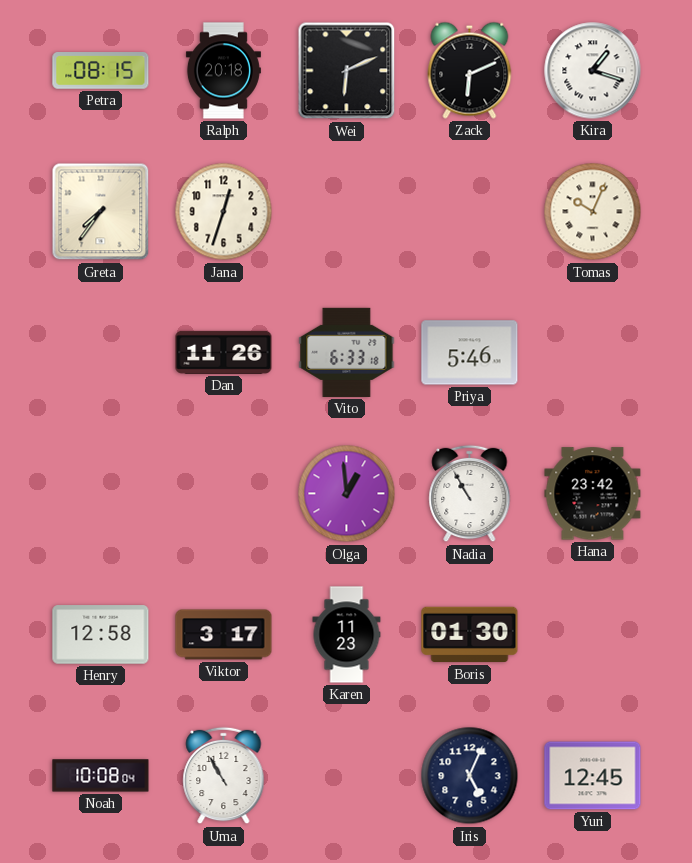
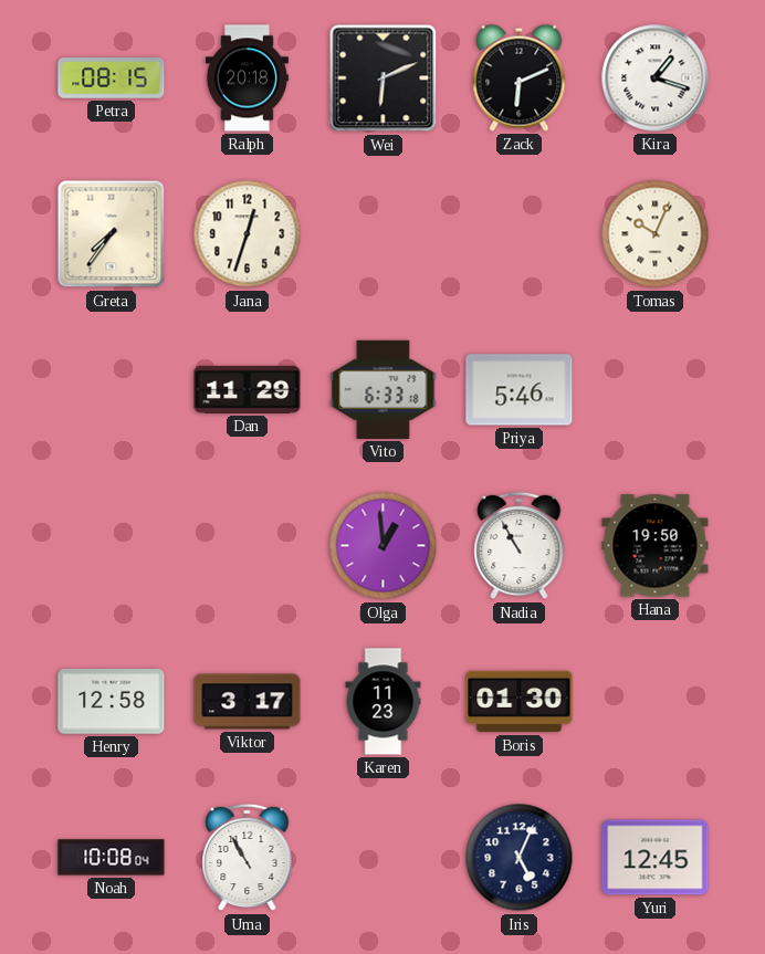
Dan: 11:26 -> 11:29
Hana: 23:42 -> 19:50
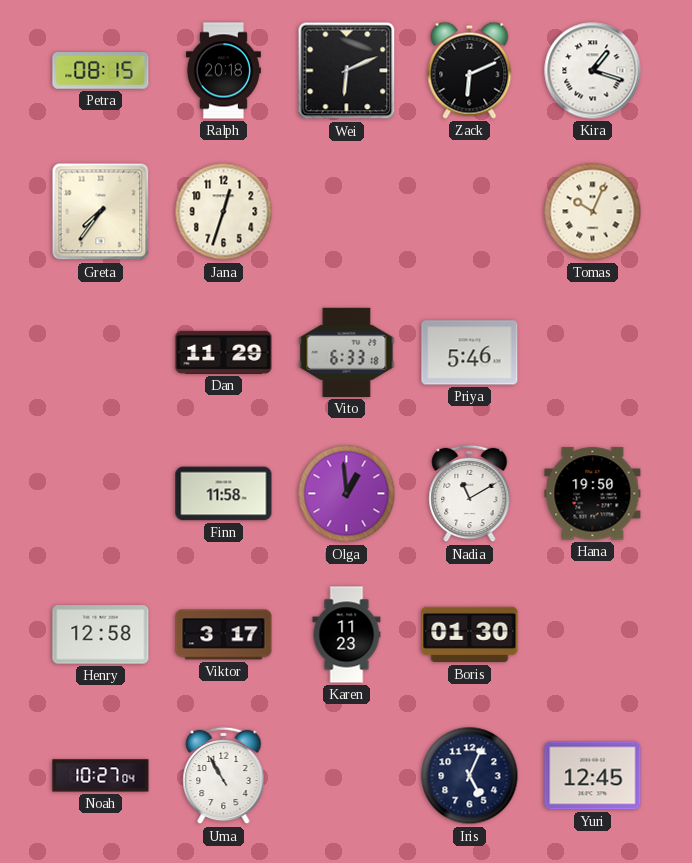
Finn: none -> 11:58
Nadia: 10:55 -> 11:10
Noah: 10:08 -> 10:27
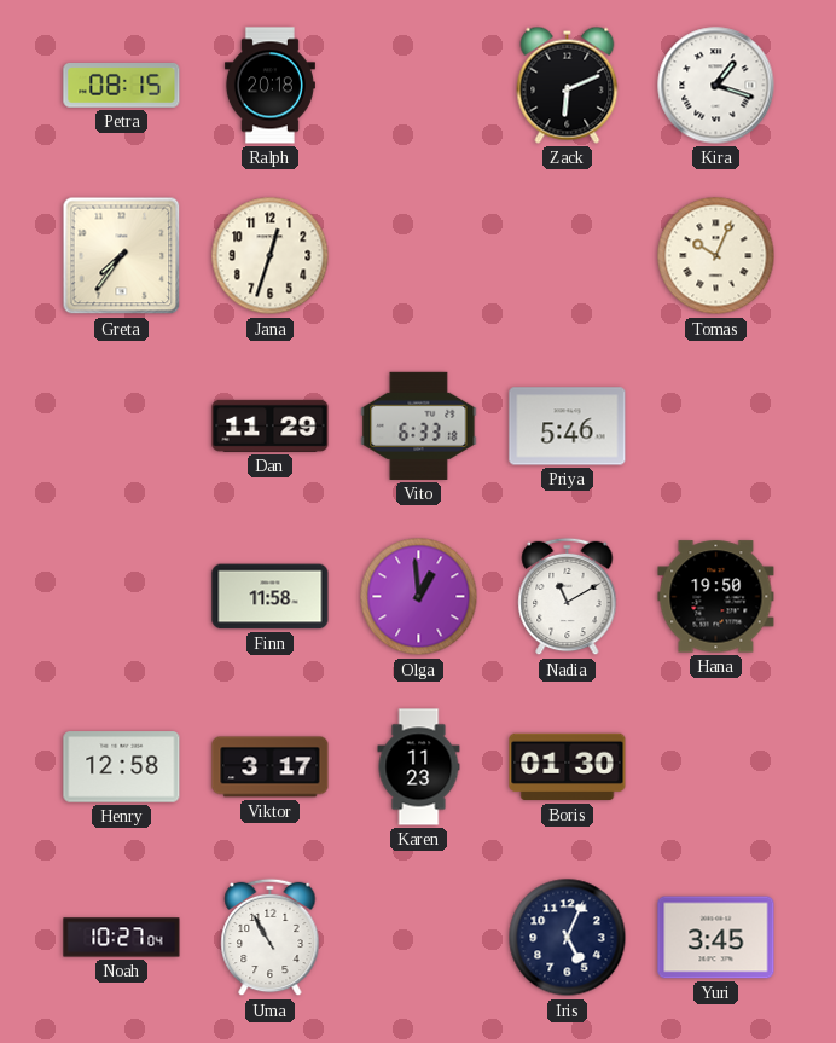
Wei: 6:11 -> none
Yuri: 12:45 -> 3:45
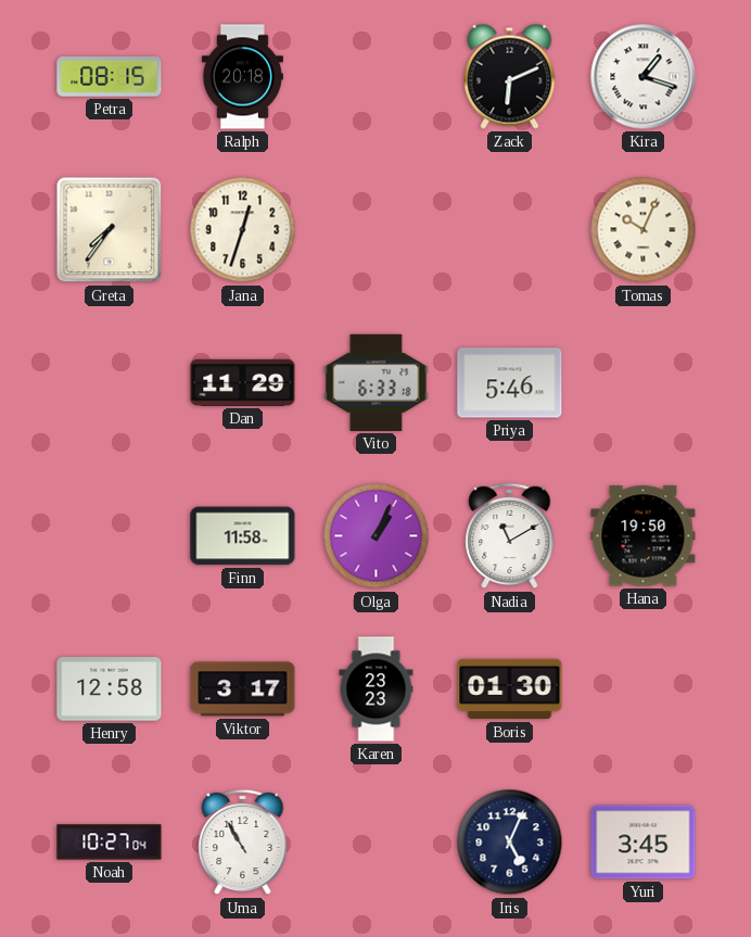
Olga: 12:59 -> 1:04
Karen: 11:23 -> 23:23
